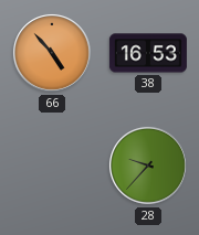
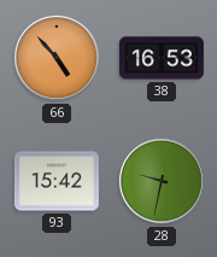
93: none -> 15:42
28: 9:37 -> 9:32
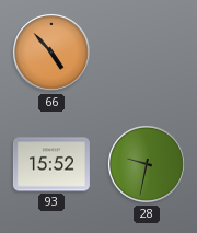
38: 16:53 -> none
93: 15:42 -> 15:52
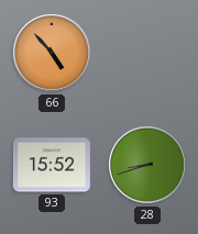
28: 9:32 -> 8:42
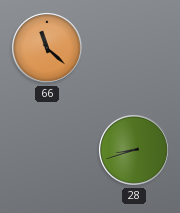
66: 4:53 -> 11:22
93: 15:52 -> none
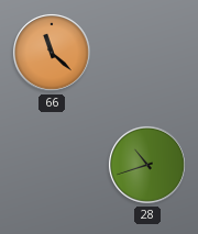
28: 8:42 -> 10:42
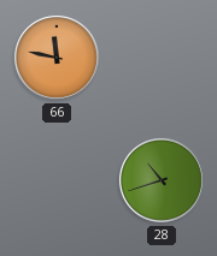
66: 11:22 -> 11:47
